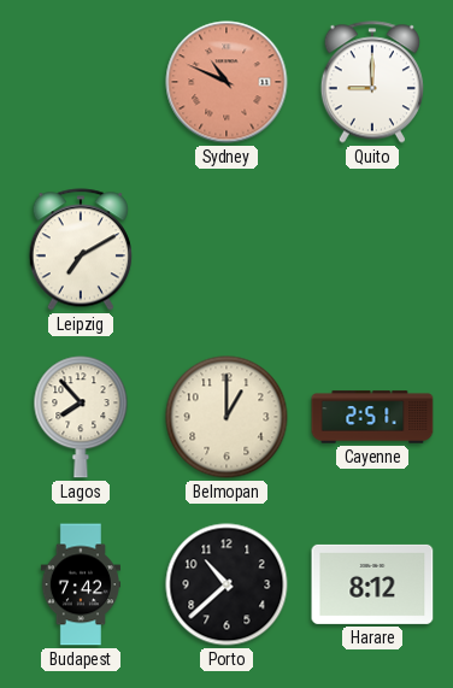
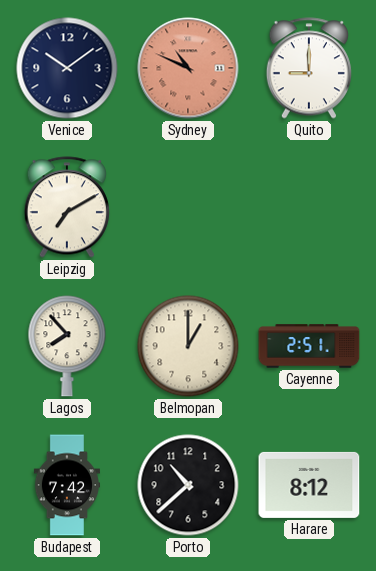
Venice: none -> 10:09
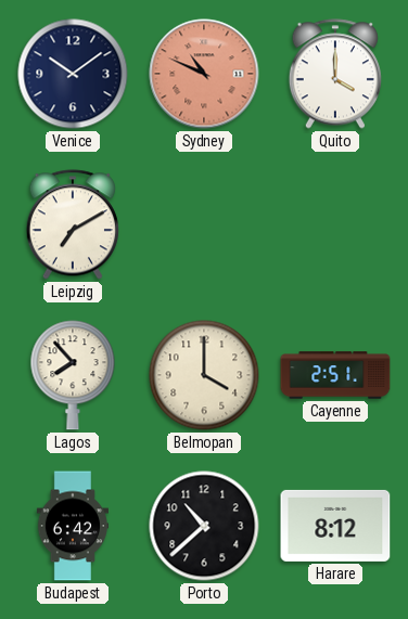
Quito: 9:00 -> 4:00
Belmopan: 1:00 -> 4:00
Budapest: 7:42 -> 6:42
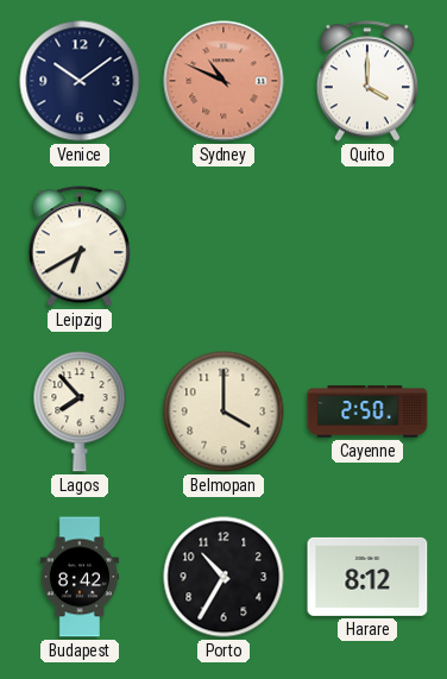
Leipzig: 7:10 -> 6:40
Cayenne: 2:51 -> 2:50
Budapest: 6:42 -> 8:42
Porto: 10:38 -> 10:35
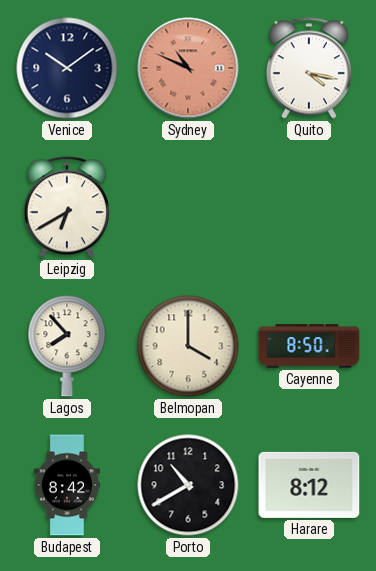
Quito: 4:00 -> 4:17
Cayenne: 2:50 -> 8:50
Porto: 10:35 -> 10:40
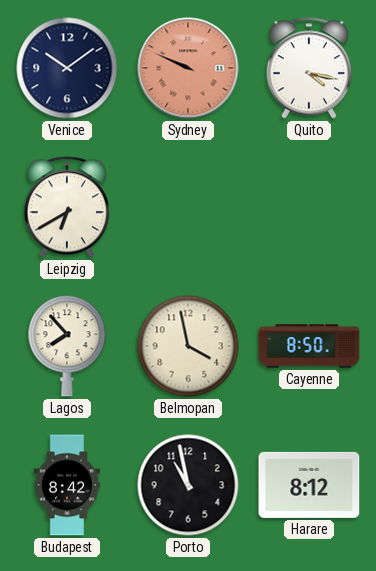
Sydney: 10:49 -> 9:49
Belmopan: 4:00 -> 3:58
Porto: 10:40 -> 10:58
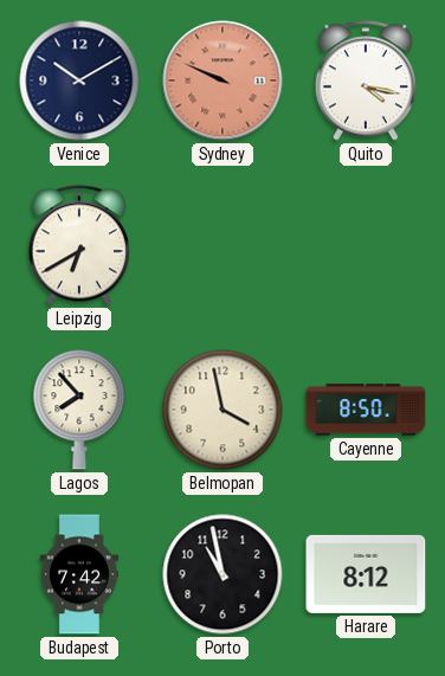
Venice: 10:09 -> 10:10
Budapest: 8:42 -> 7:42
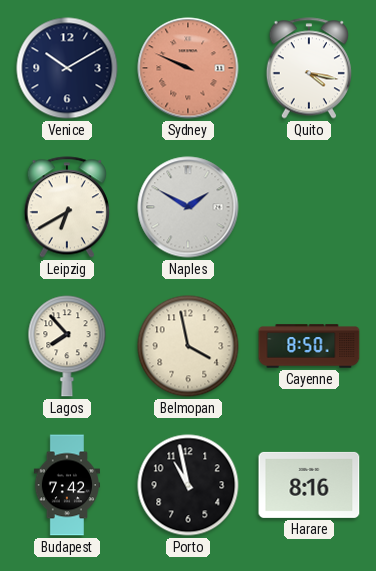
Naples: none -> 1:50
Harare: 8:12 -> 8:16
